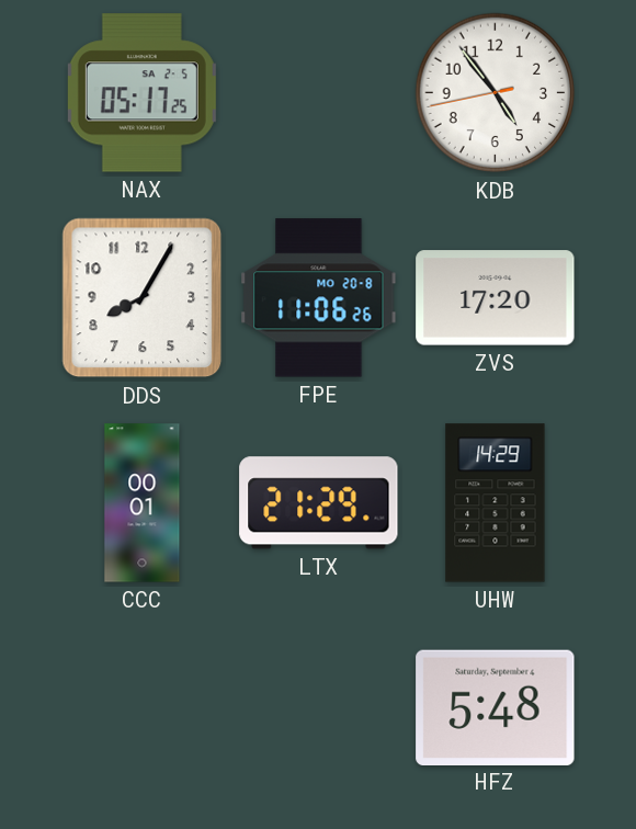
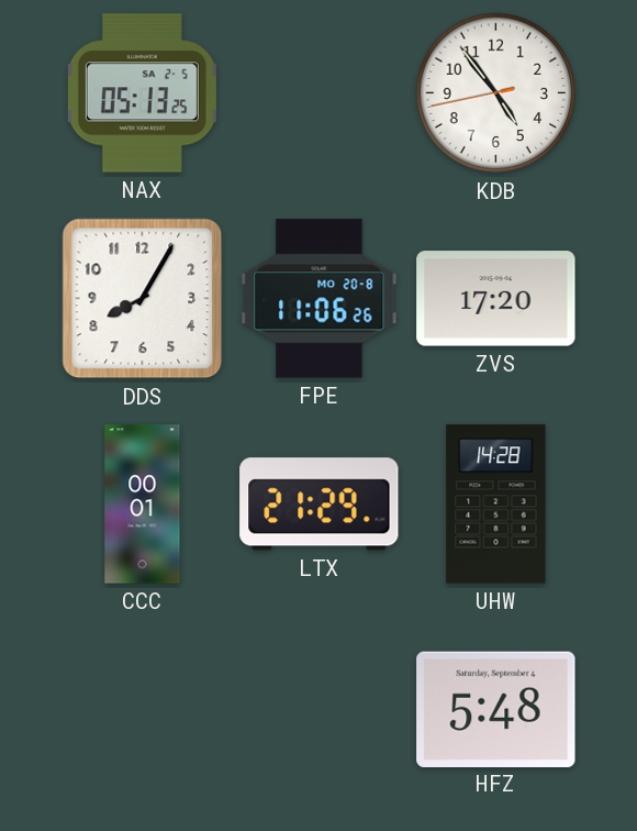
NAX: 05:17 -> 05:13
UHW: 14:29 -> 14:28
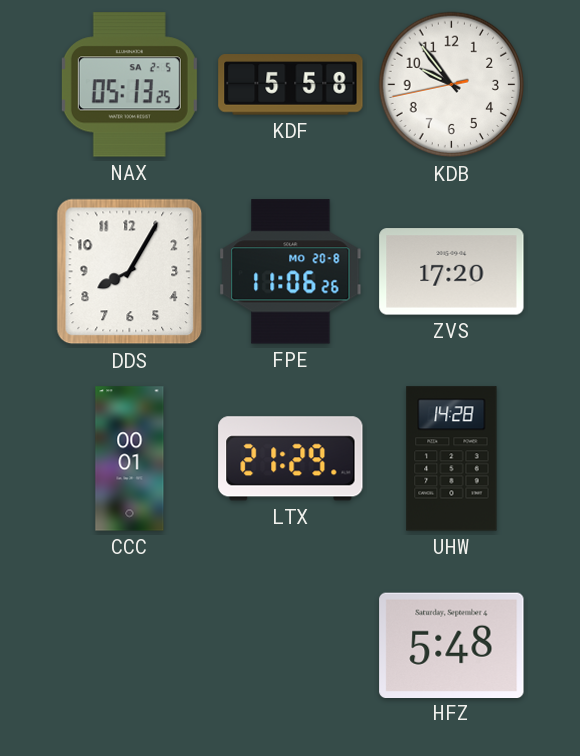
KDF: none -> 5:58
KDB: 4:53 -> 9:53
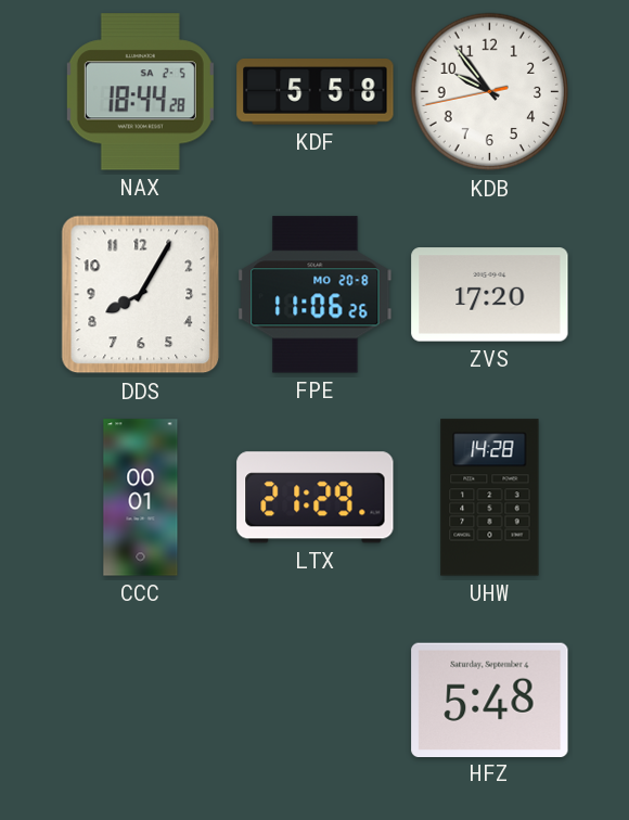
NAX: 05:13 -> 18:44
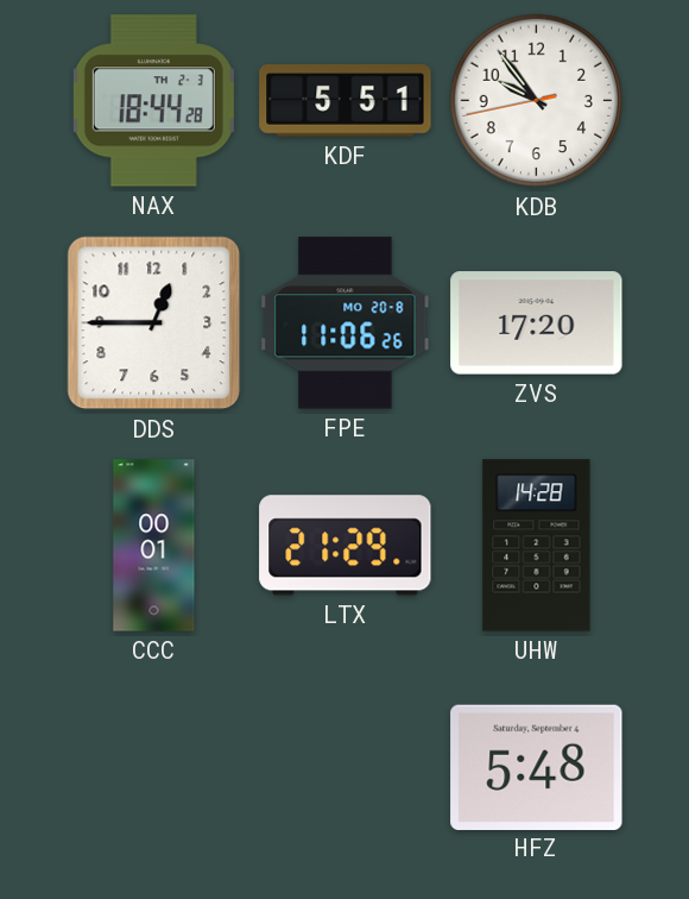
NAX date: SA 2-5 -> TH 2-3
KDF: 5:58 -> 5:51
DDS: 8:05 -> 12:45
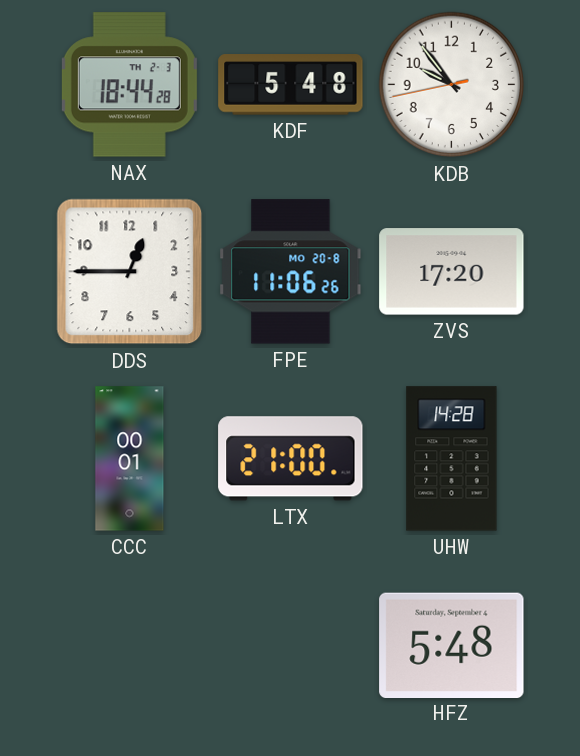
KDF: 5:51 -> 5:48
LTX: 21:29 -> 21:00
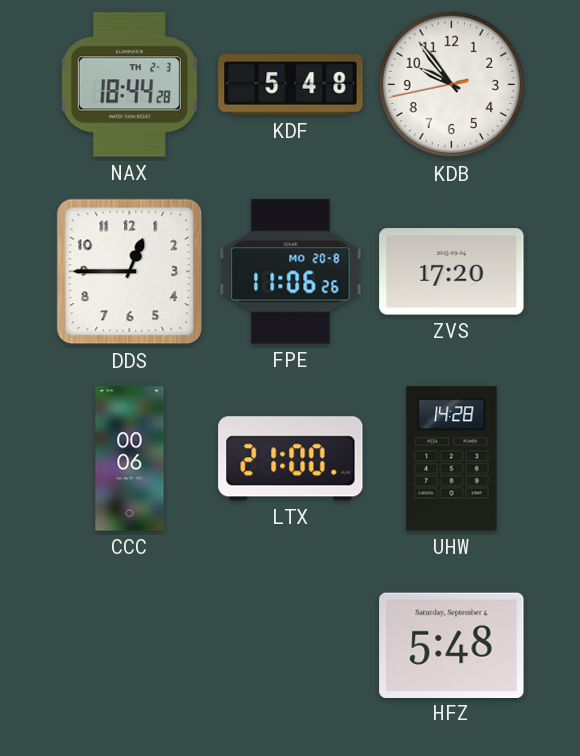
CCC: 00:01 -> 00:06
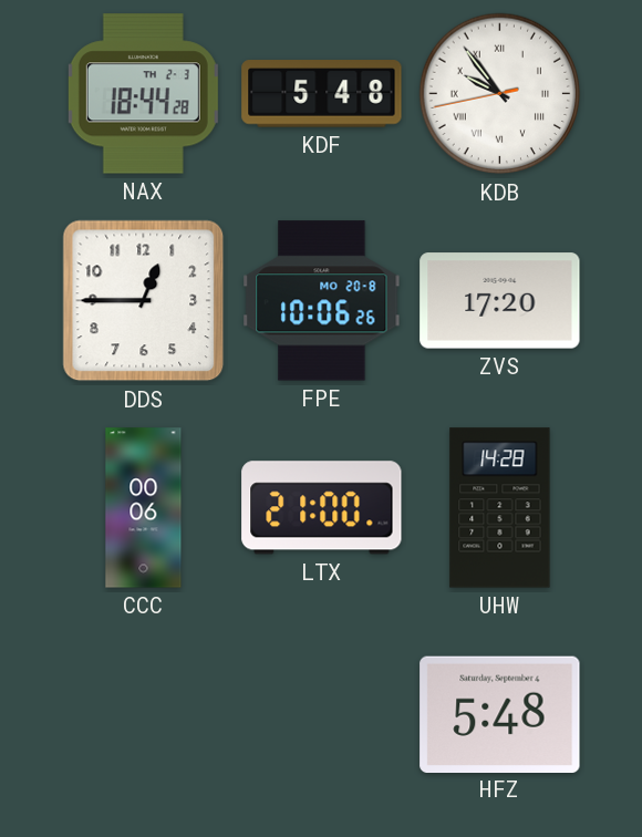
KDB numerals: Arabic -> Roman
FPE: 11:06 -> 10:06
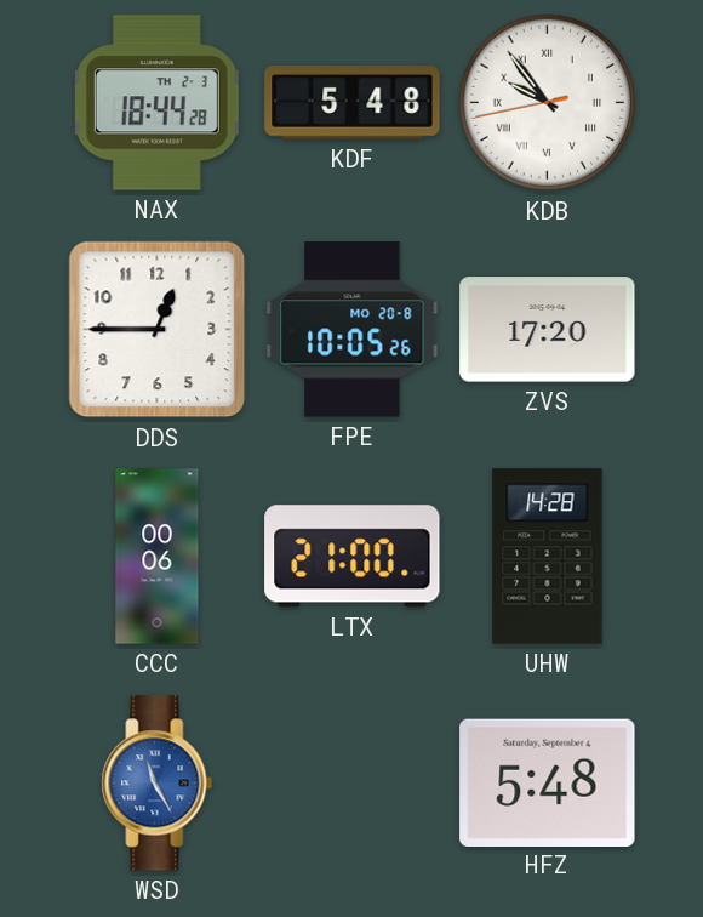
FPE: 10:06 -> 10:05
WSD: none -> 11:25
